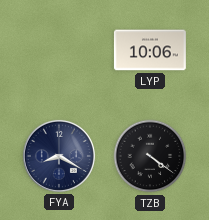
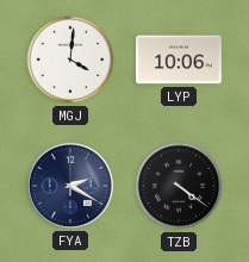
MGJ: none -> 4:01
FYA: 8:20 -> 2:20
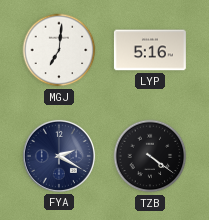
MGJ: 4:01 -> 7:01
LYP: 10:06 -> 5:16
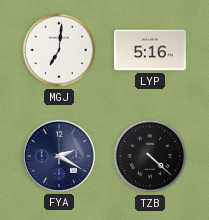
TZB: 4:21 -> 4:22
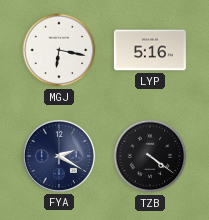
MGJ: 7:01 -> 6:17
TZB: 4:22 -> 4:21
